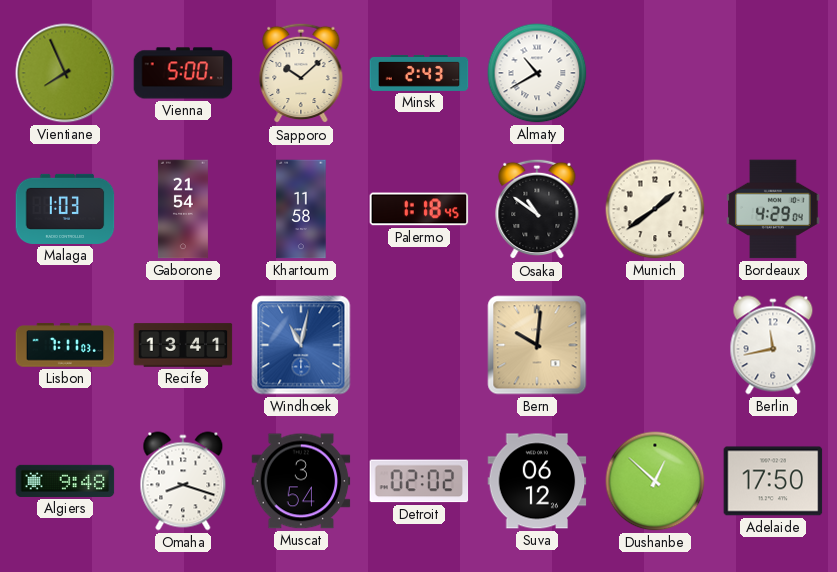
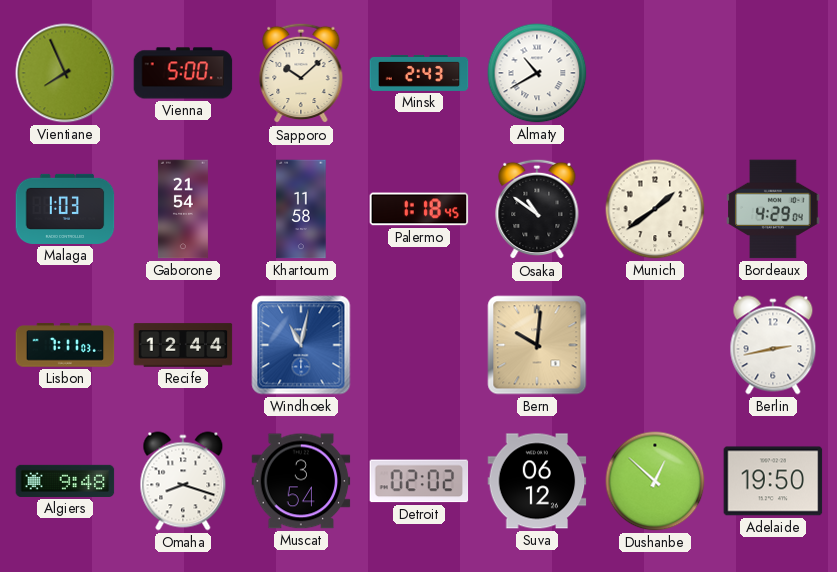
Recife: 13:41 -> 12:44
Berlin: 11:43 -> 2:43
Adelaide: 17:50 -> 19:50
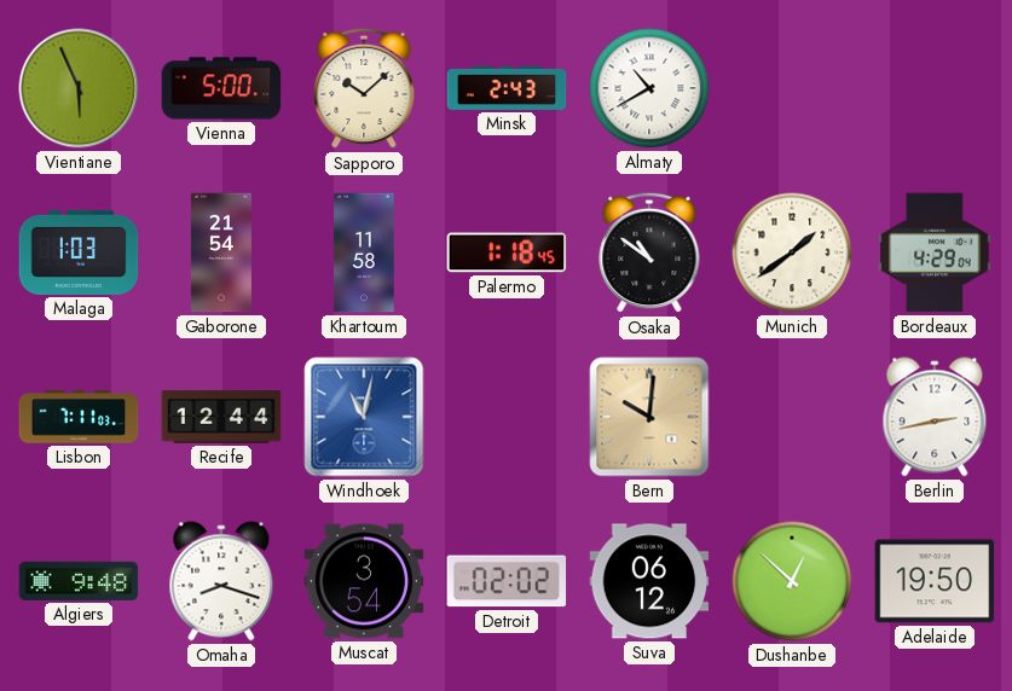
Vientiane: 7:56 -> 5:56
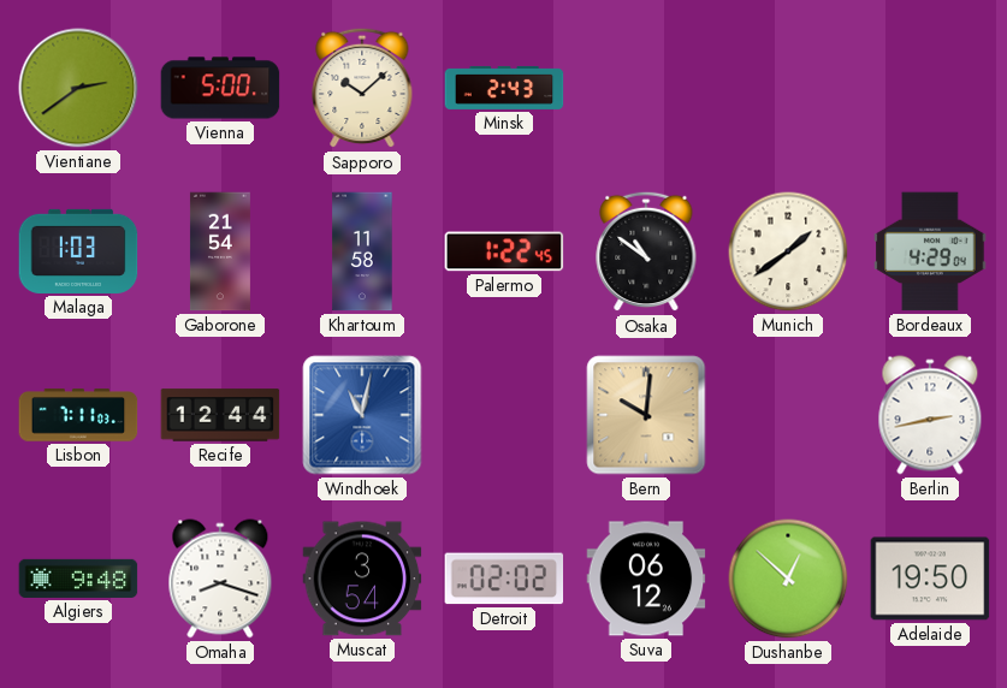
Vientiane: 5:56 -> 2:39
Almaty: 10:40 -> none
Palermo: 1:18 -> 1:22
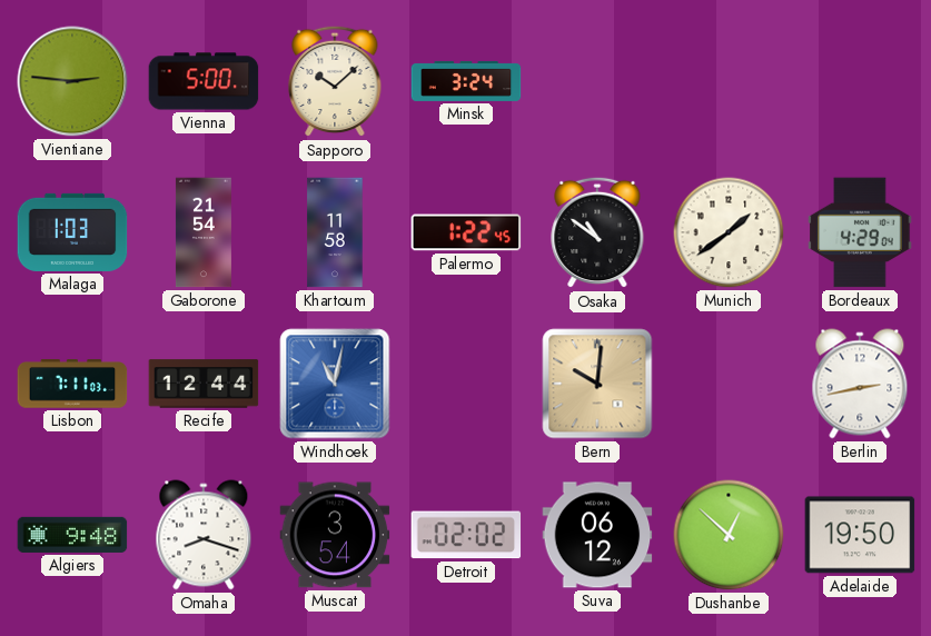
Vientiane: 2:39 -> 2:46
Minsk: 2:43 -> 3:24
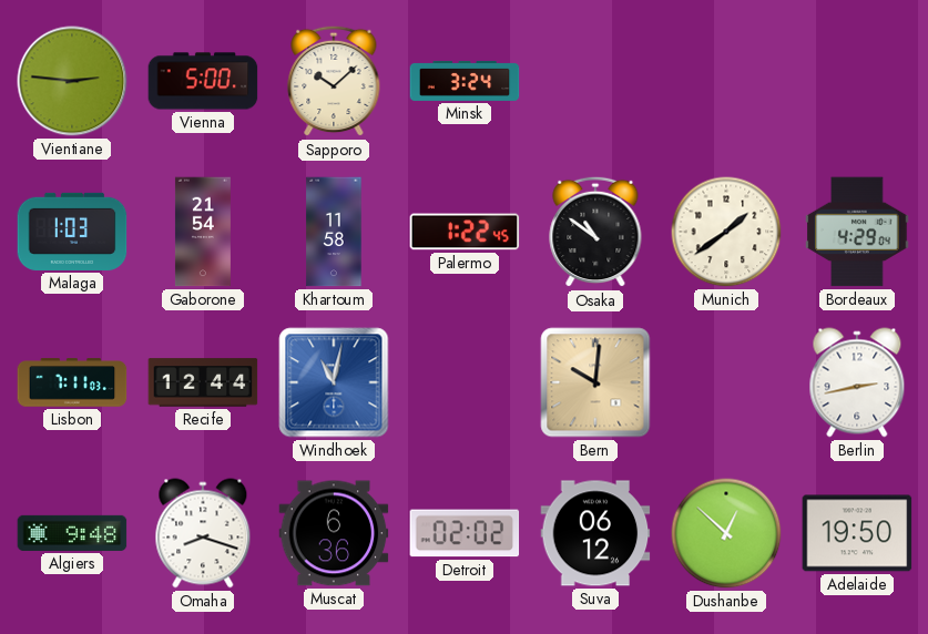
Muscat: 3:54 -> 6:36
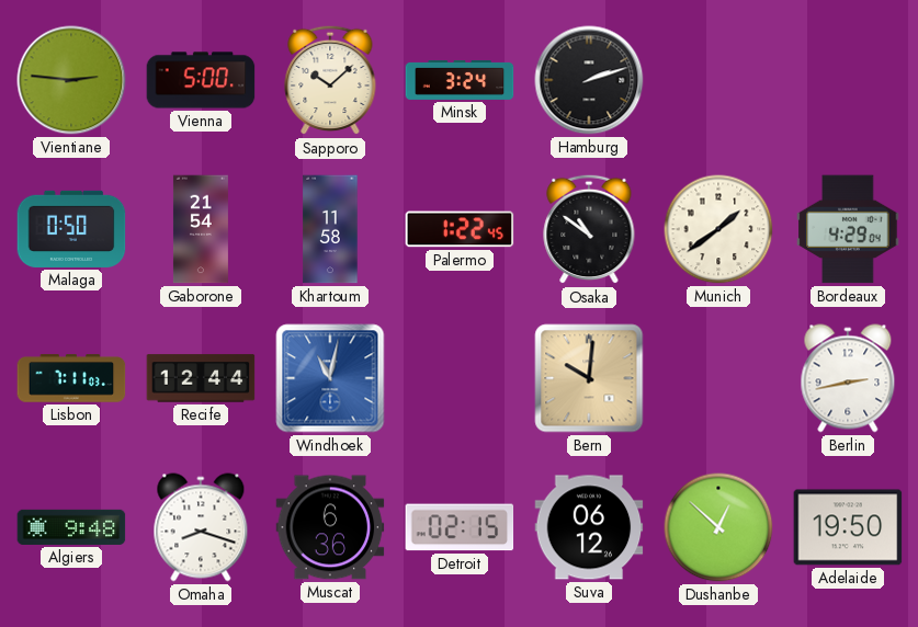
Hamburg: none -> 2:12
Malaga: 1:03 -> 0:50
Detroit: 02:02 -> 02:15
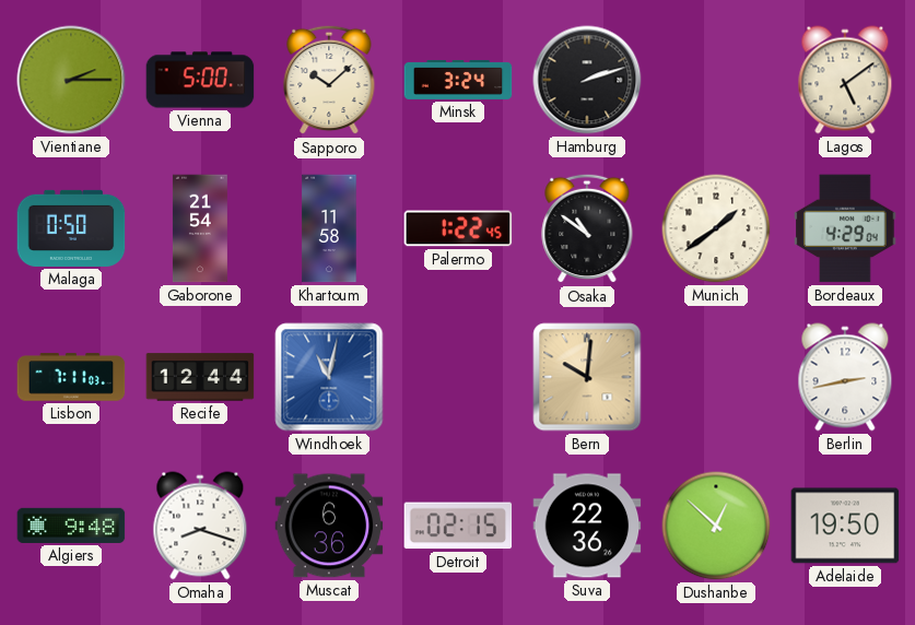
Vientiane: 2:46 -> 2:15
Lagos: none -> 5:09
Suva: 06:12 -> 22:36
